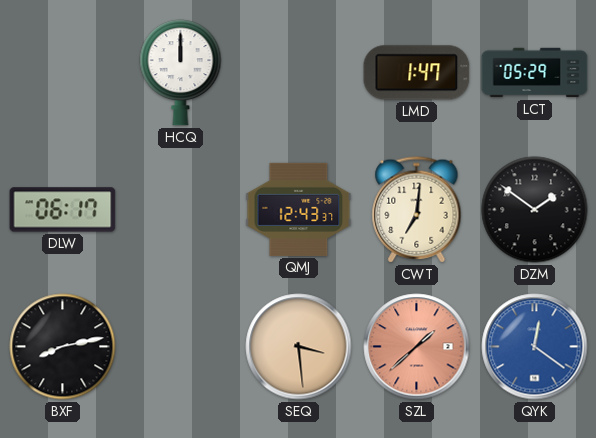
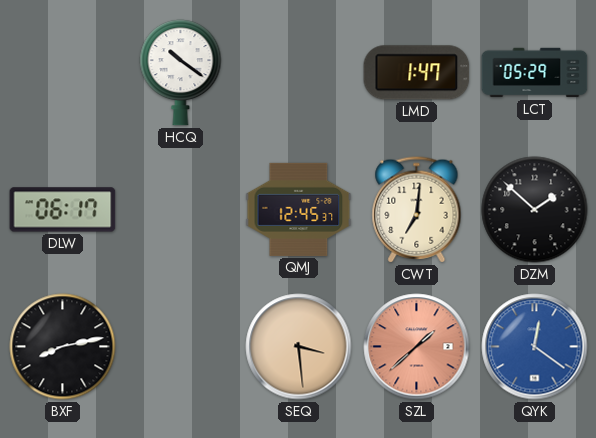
HCQ: 12:00 -> 10:21
QMJ: 12:43 -> 12:45
DZM: 1:51 -> 1:52
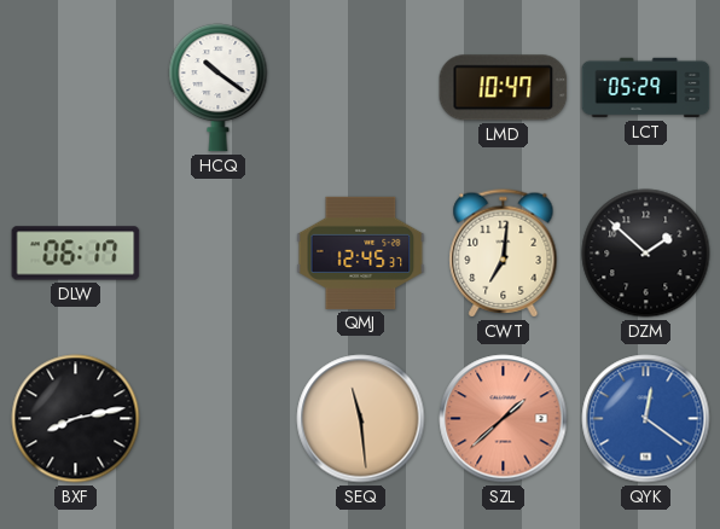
LMD: 1:47 -> 10:47
SEQ: 3:29 -> 11:29
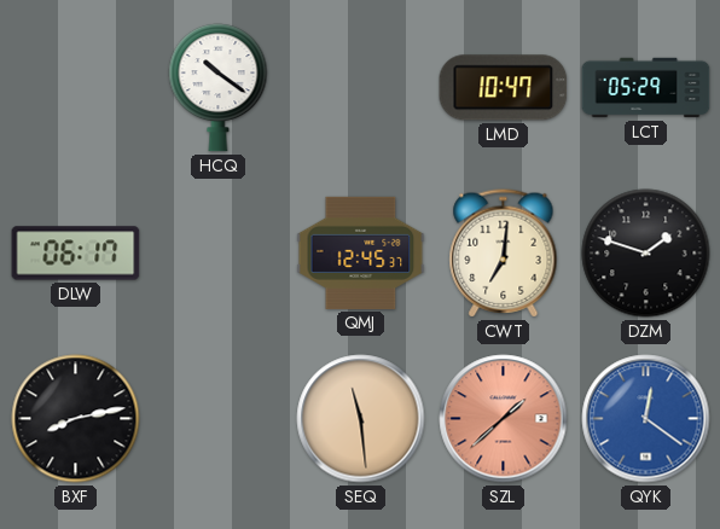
DZM: 1:52 -> 1:48
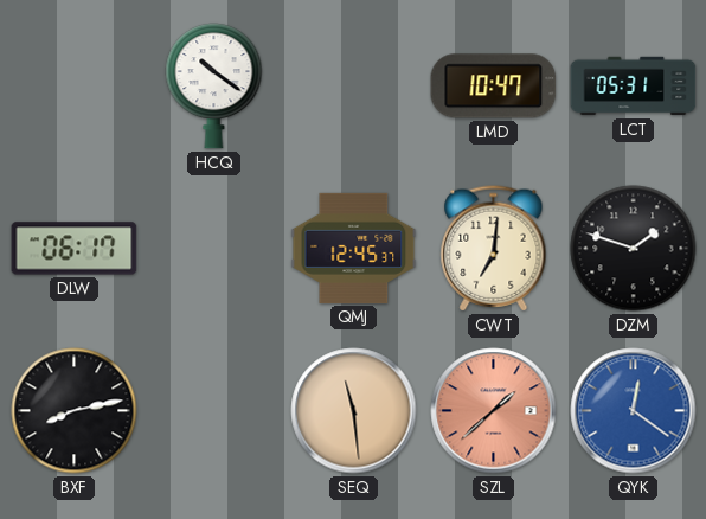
LCT: 05:29 -> 05:31
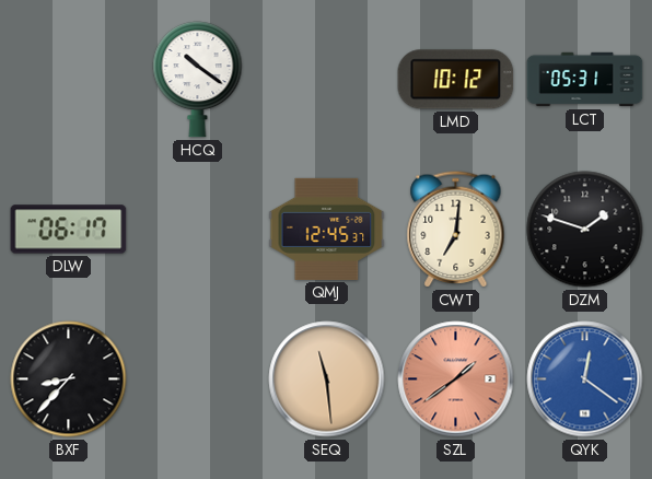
LMD: 10:47 -> 10:12
BXF: 8:13 -> 8:37
SZL: 1:38 -> 1:39
